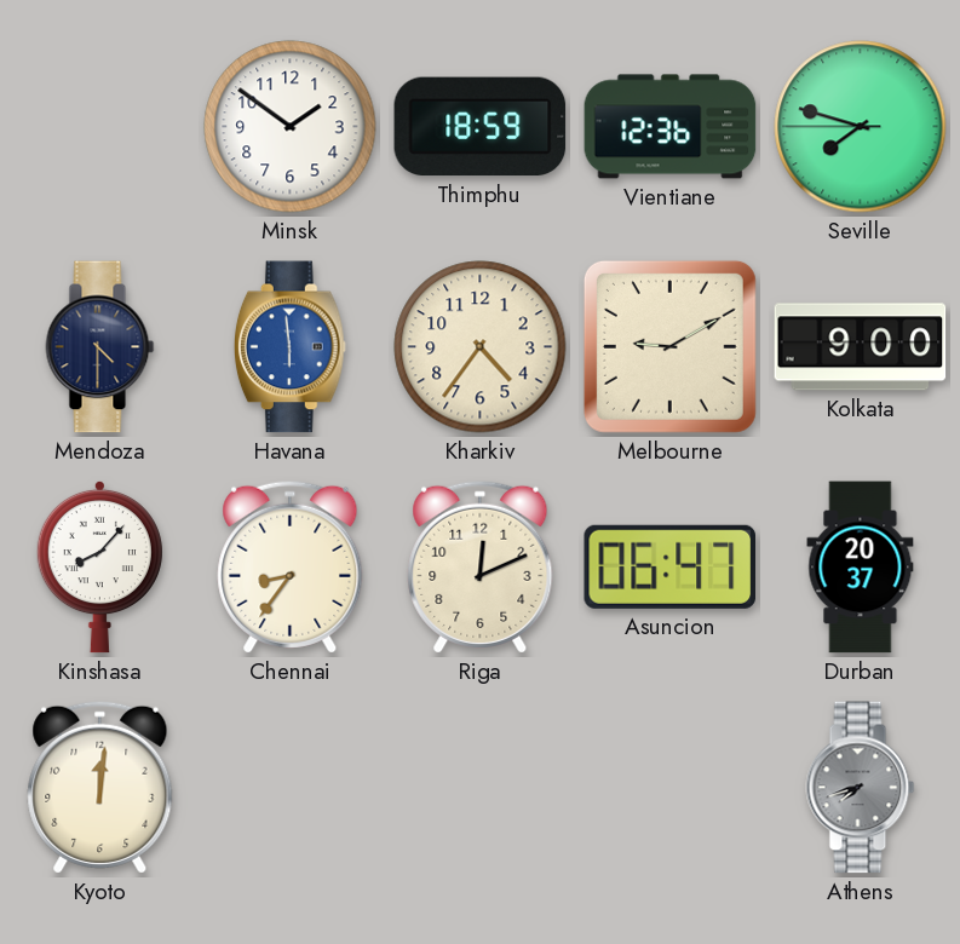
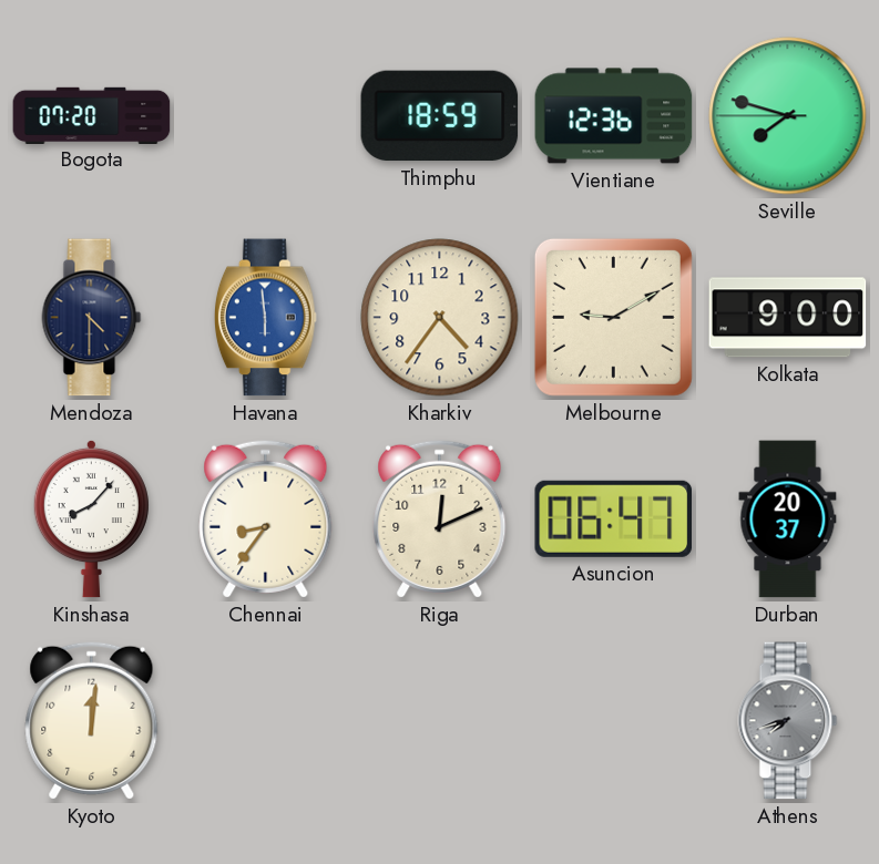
Bogota: none -> 07:20
Minsk: 1:51 -> none
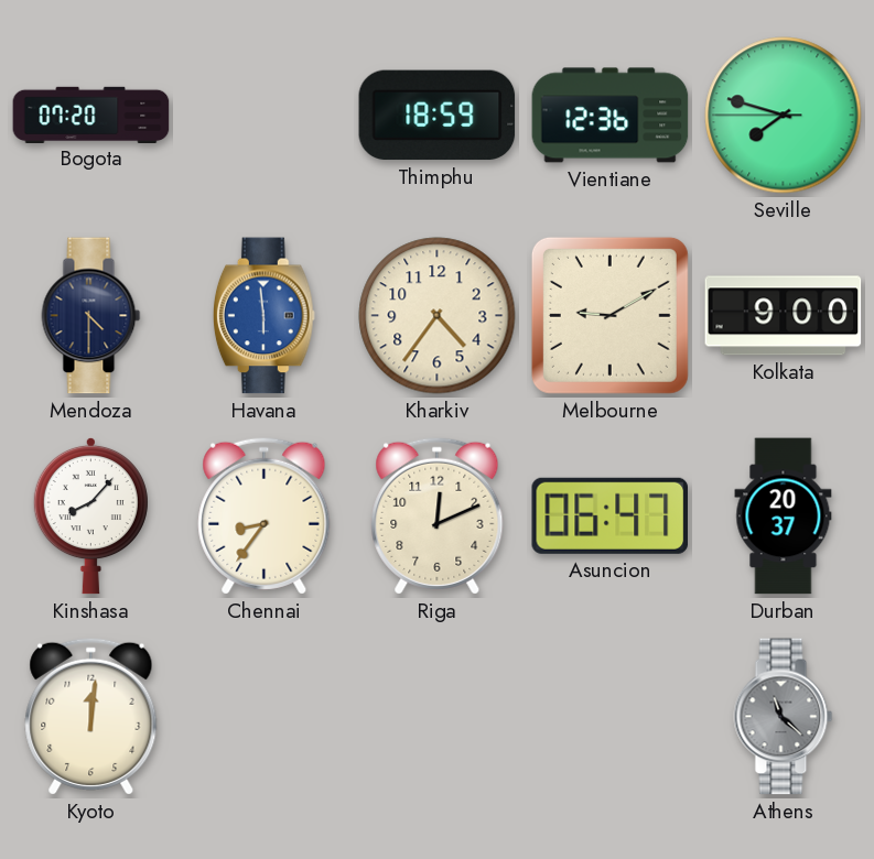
Athens: 7:42 -> 11:22
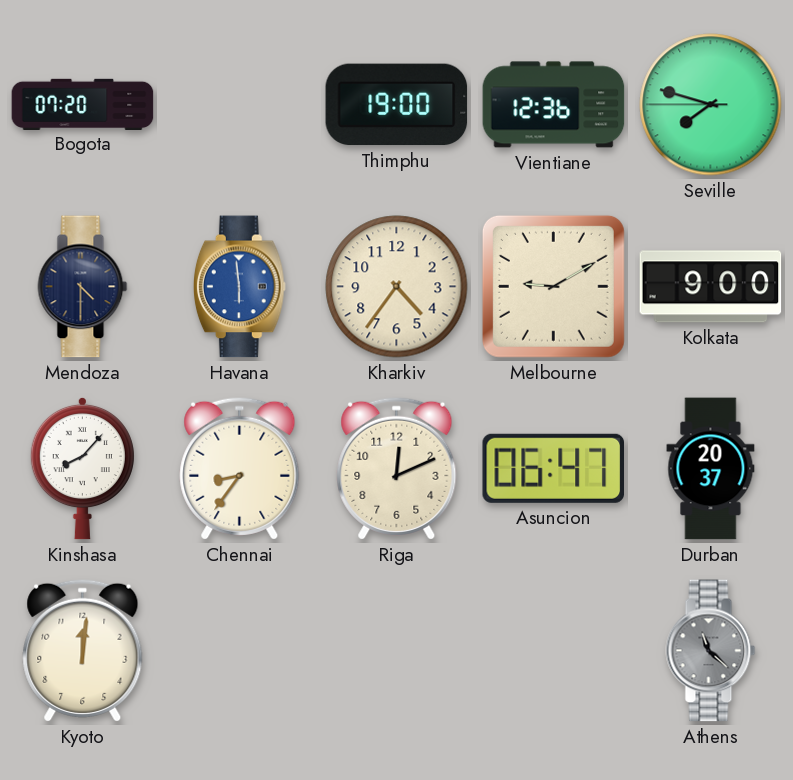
Thimphu: 18:59 -> 19:00
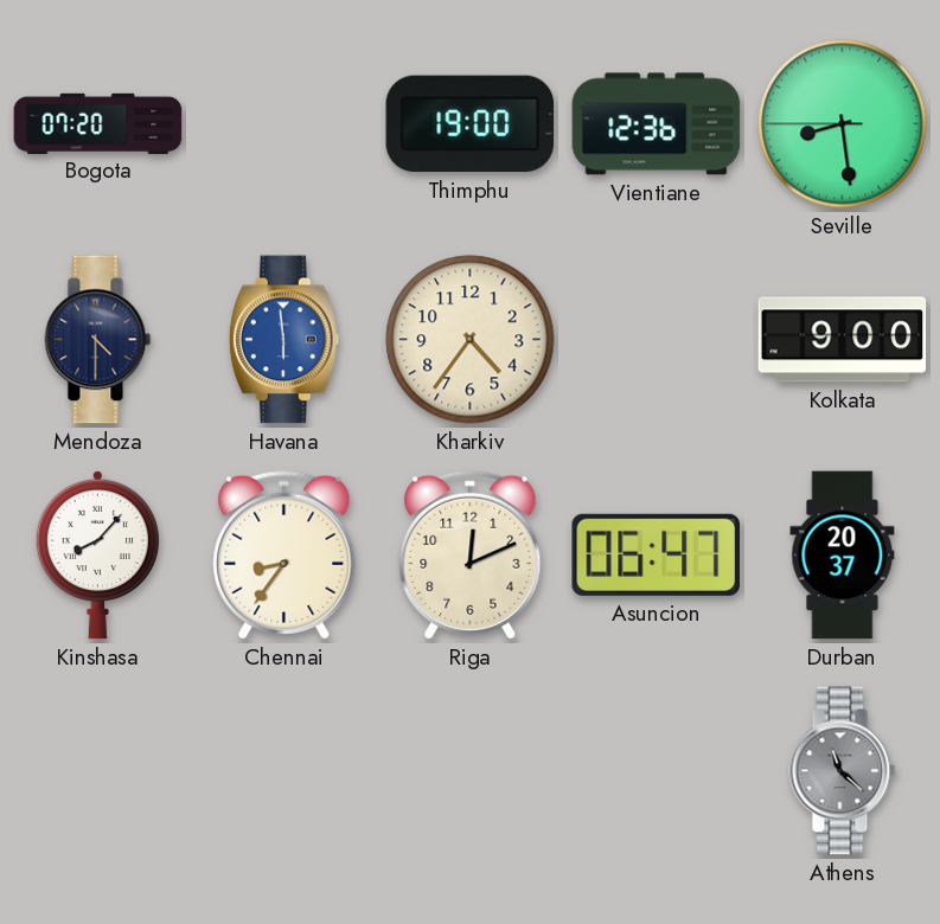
Seville: 7:47 -> 8:28
Melbourne: 9:10 -> none
Kyoto: 12:01 -> none
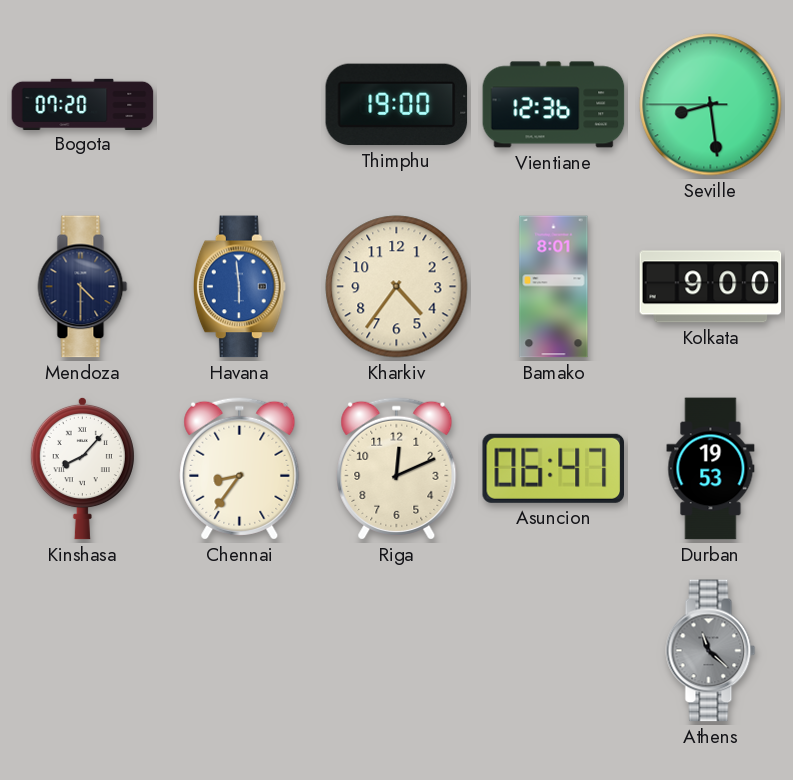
Bamako: none -> 8:01
Durban: 20:37 -> 19:53
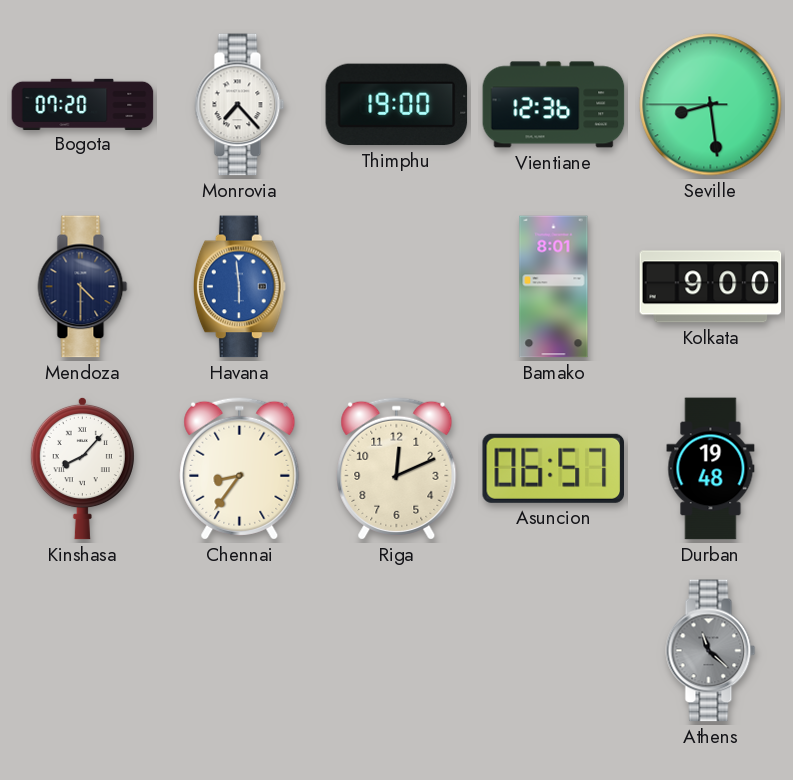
Monrovia: none -> 7:23
Kharkiv: 4:36 -> none
Asuncion: 06:47 -> 06:57
Durban: 19:53 -> 19:48
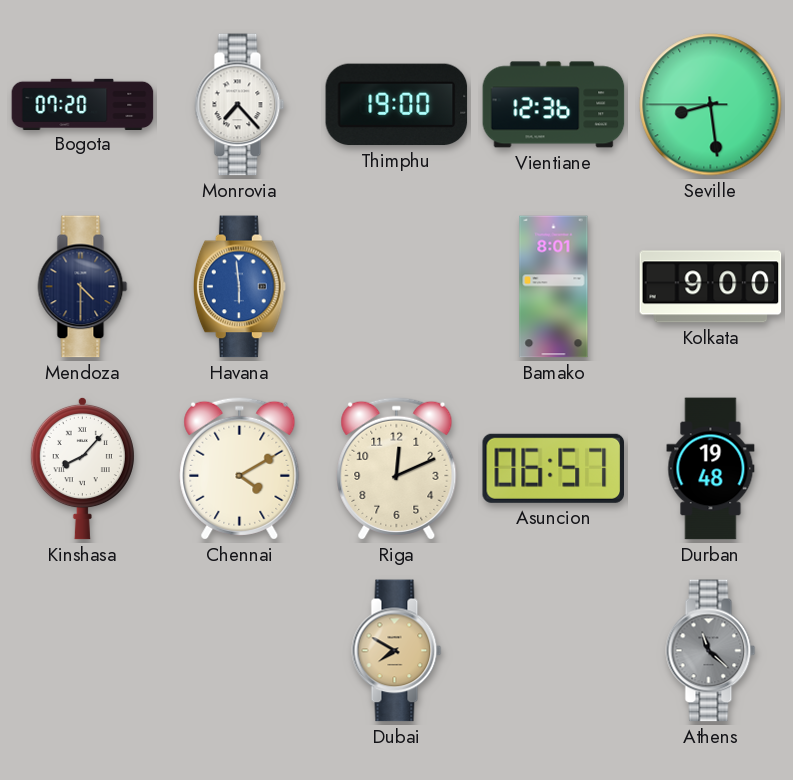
Chennai: 8:36 -> 4:10
Dubai: none -> 7:50
